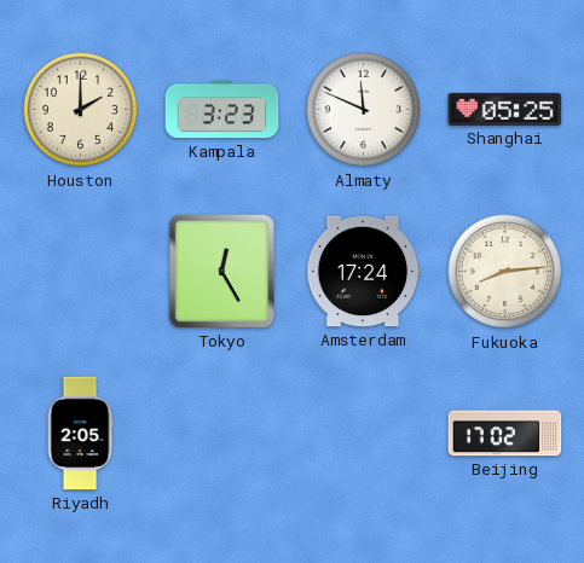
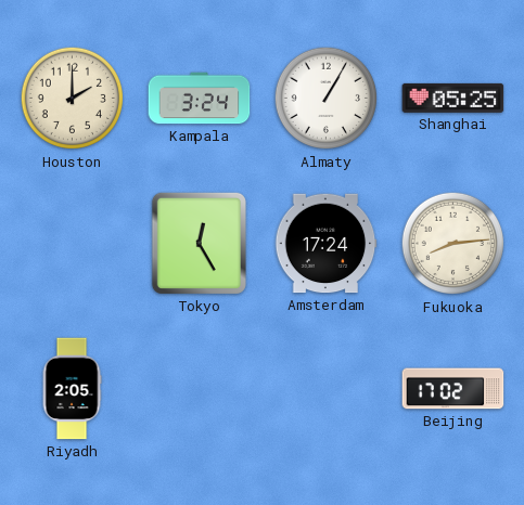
Kampala: 3:23 -> 3:24
Almaty: 11:49 -> 1:05
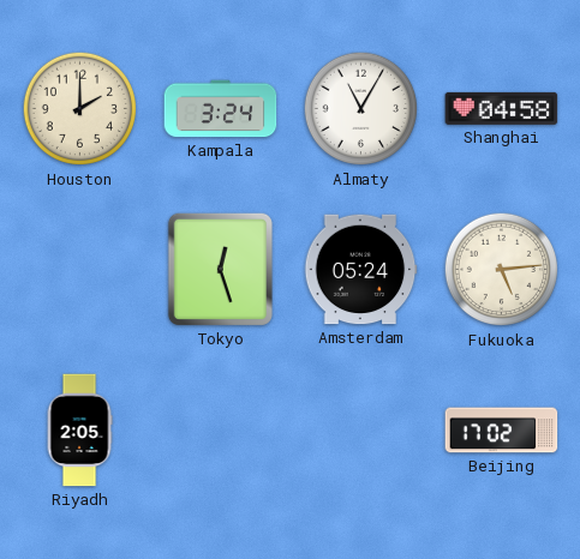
Almaty: 1:05 -> 11:05
Shanghai: 05:25 -> 04:58
Tokyo: 12:25 -> 12:27
Amsterdam: 17:24 -> 05:24
Fukuoka: 8:14 -> 5:14
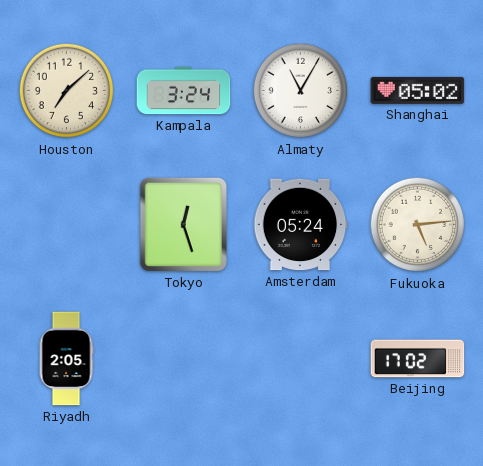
Houston: 2:00 -> 7:08
Shanghai: 04:58 -> 05:02
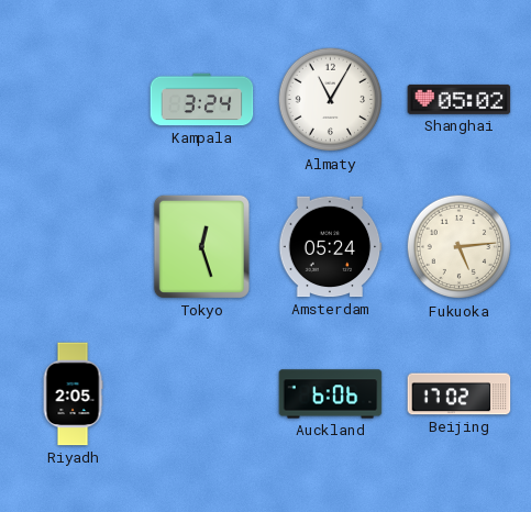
Houston: 7:08 -> none
Auckland: none -> 6:06
